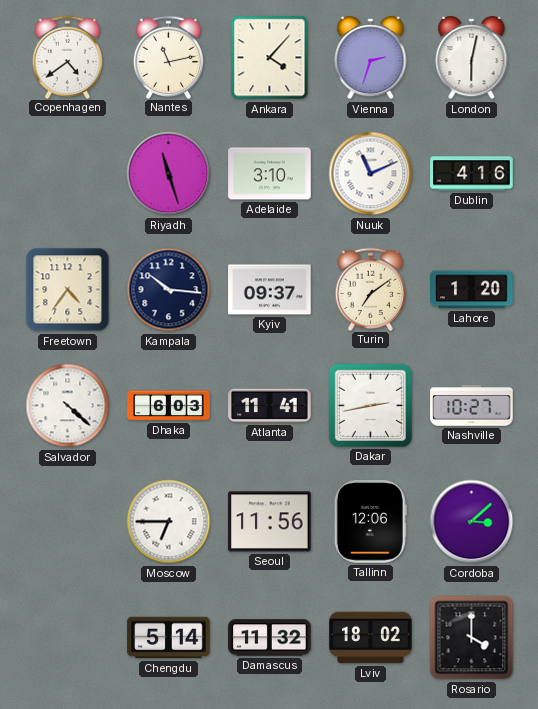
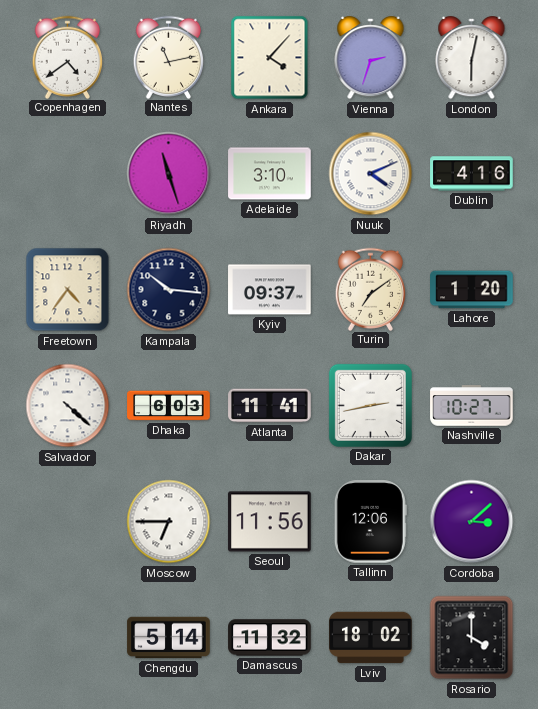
Nuuk: 11:11 -> 4:11
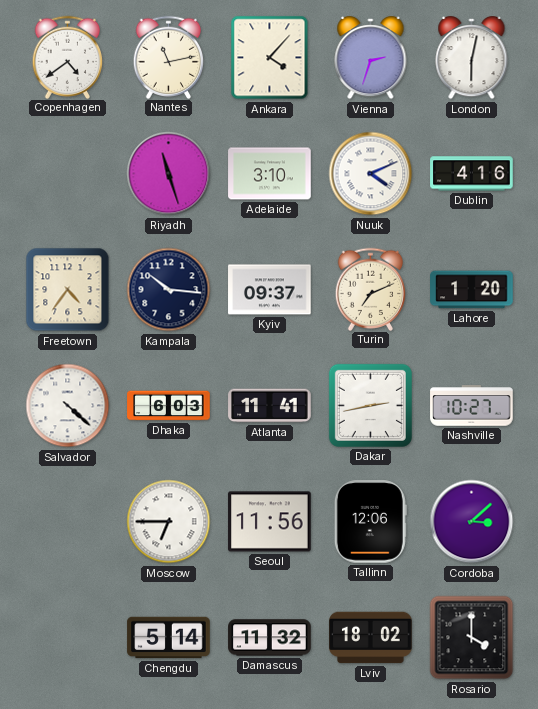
Turin: 7:09 -> 7:11
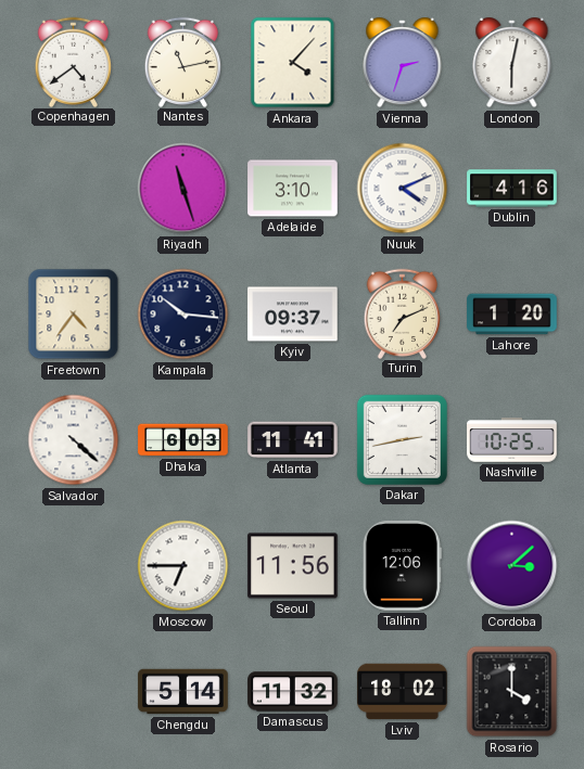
Nashville: 10:27 -> 10:25
